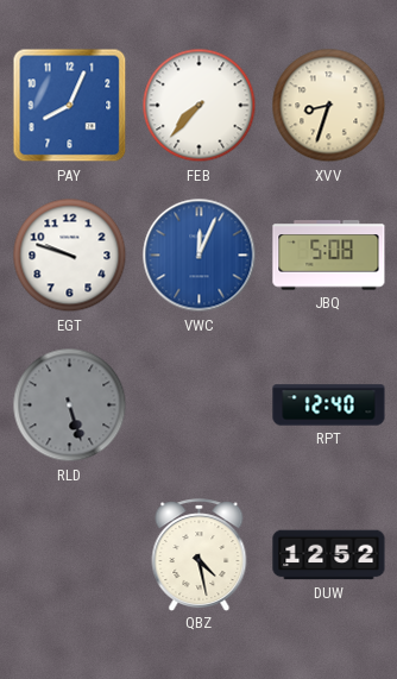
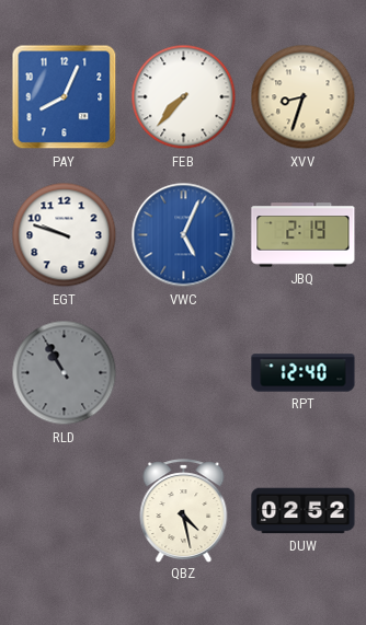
VWC: 12:04 -> 5:04
JBQ: 5:08 -> 2:19
RLD: 5:27 -> 10:55
DUW: 12:52 -> 02:52
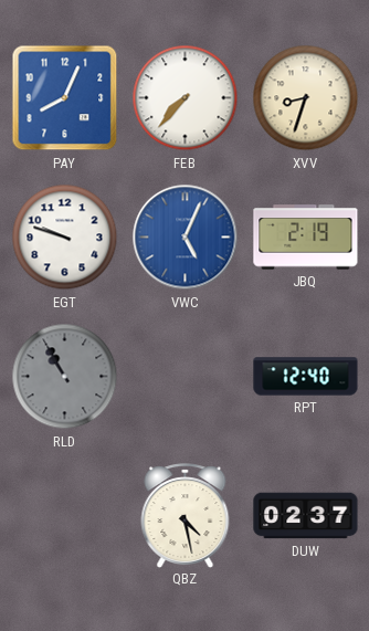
DUW: 02:52 -> 02:37
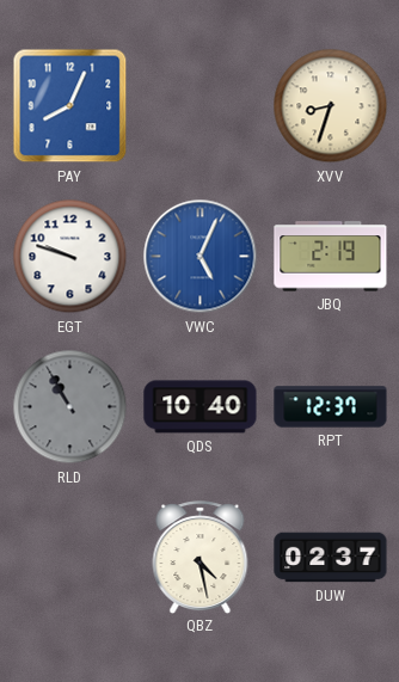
FEB: 7:37 -> none
QDS: none -> 10:40
RPT: 12:40 -> 12:37
